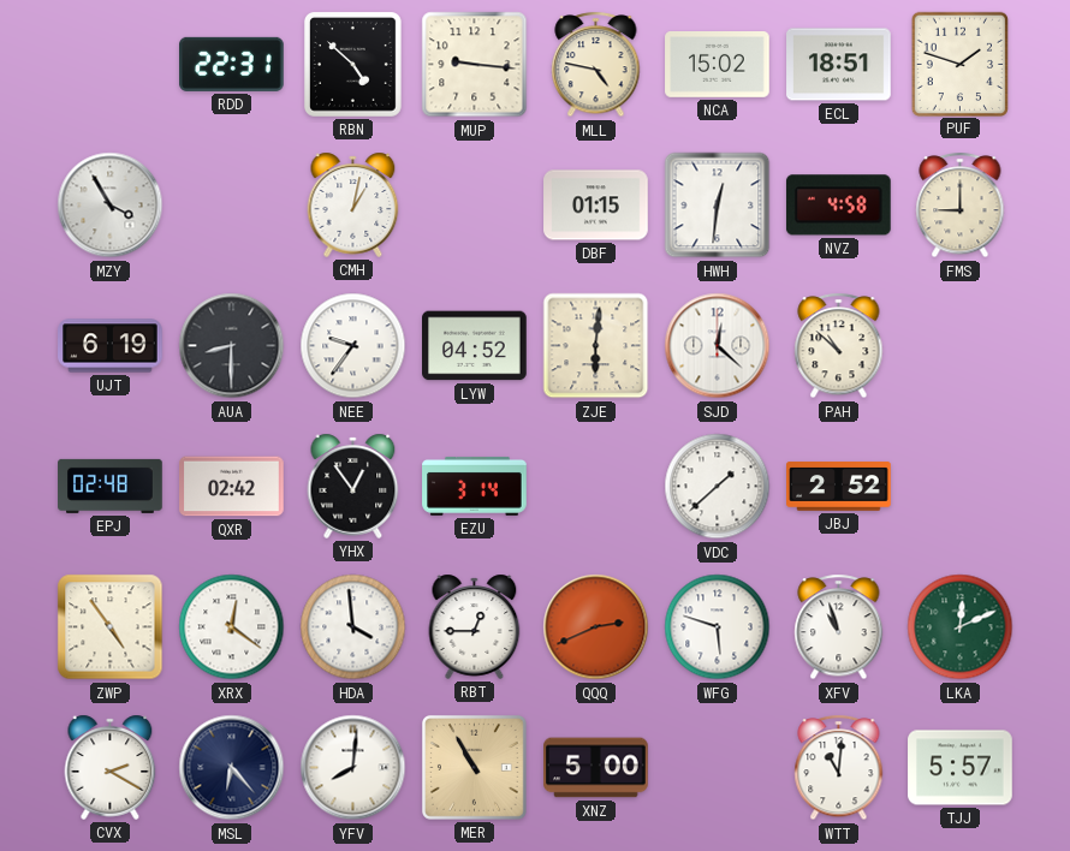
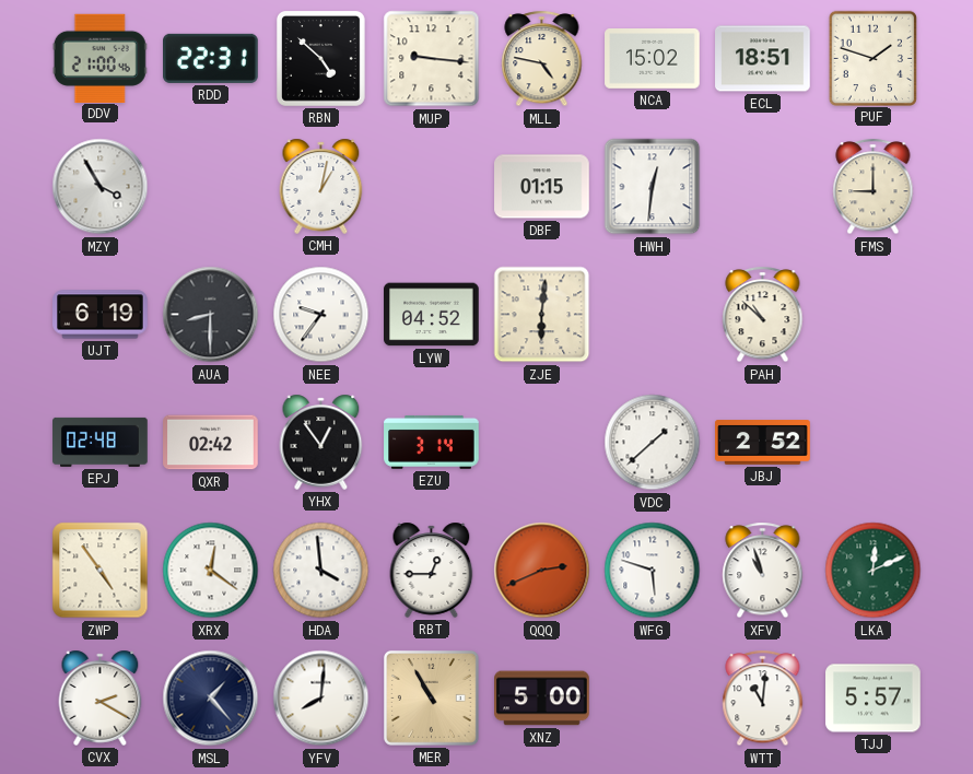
DDV: none -> 21:00
NVZ: 4:58 -> none
SJD: 12:22 -> none
MSL: 6:23 -> 1:23
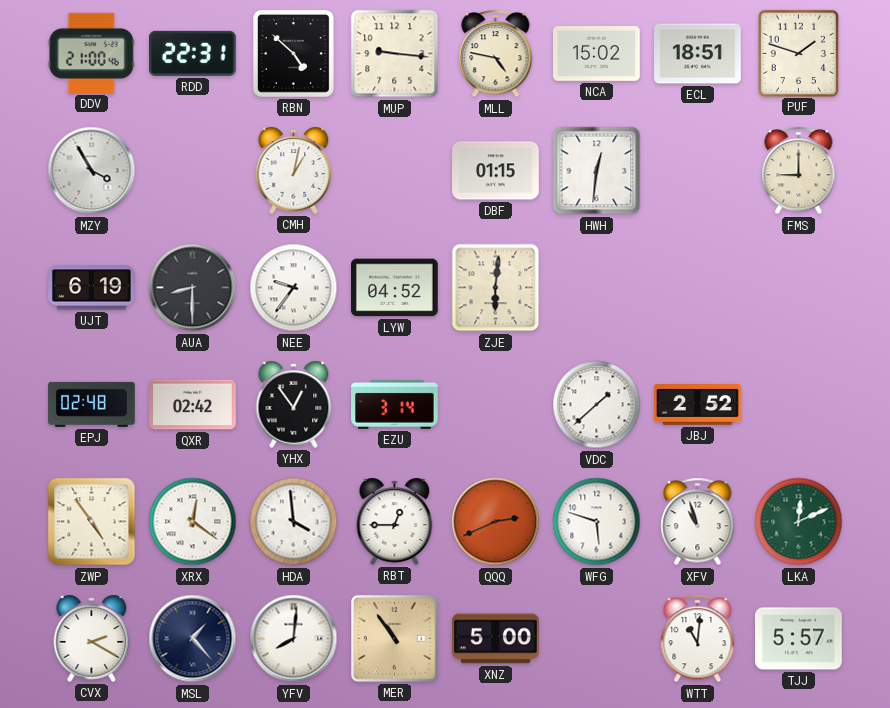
PAH: 10:52 -> none
MER: 10:55 -> 10:54
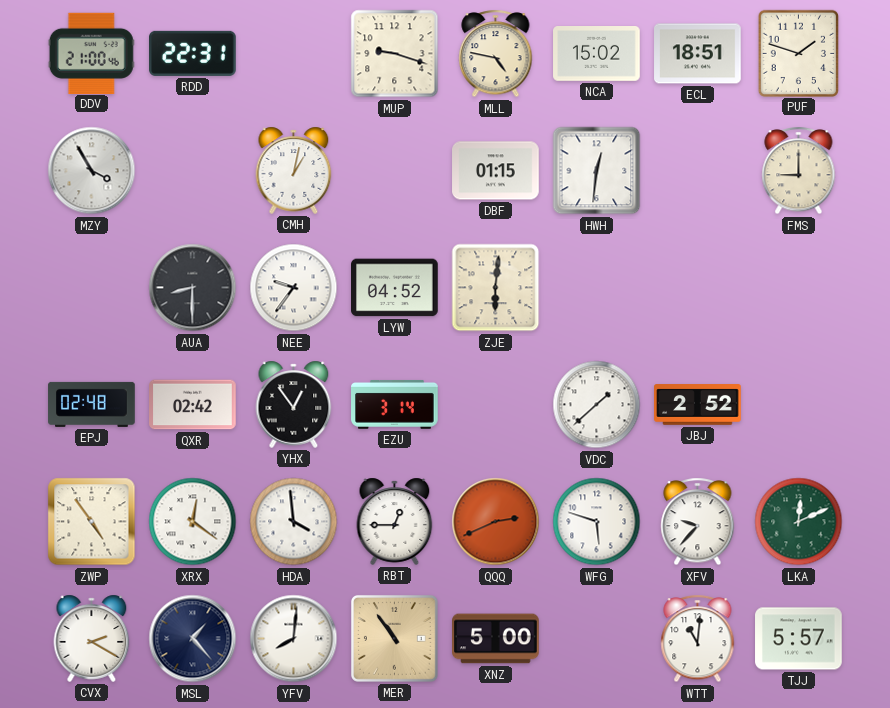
RBN: 4:52 -> none
MUP: 9:16 -> 9:18
UJT: 6:19 -> none
XFV: 10:57 -> 9:37
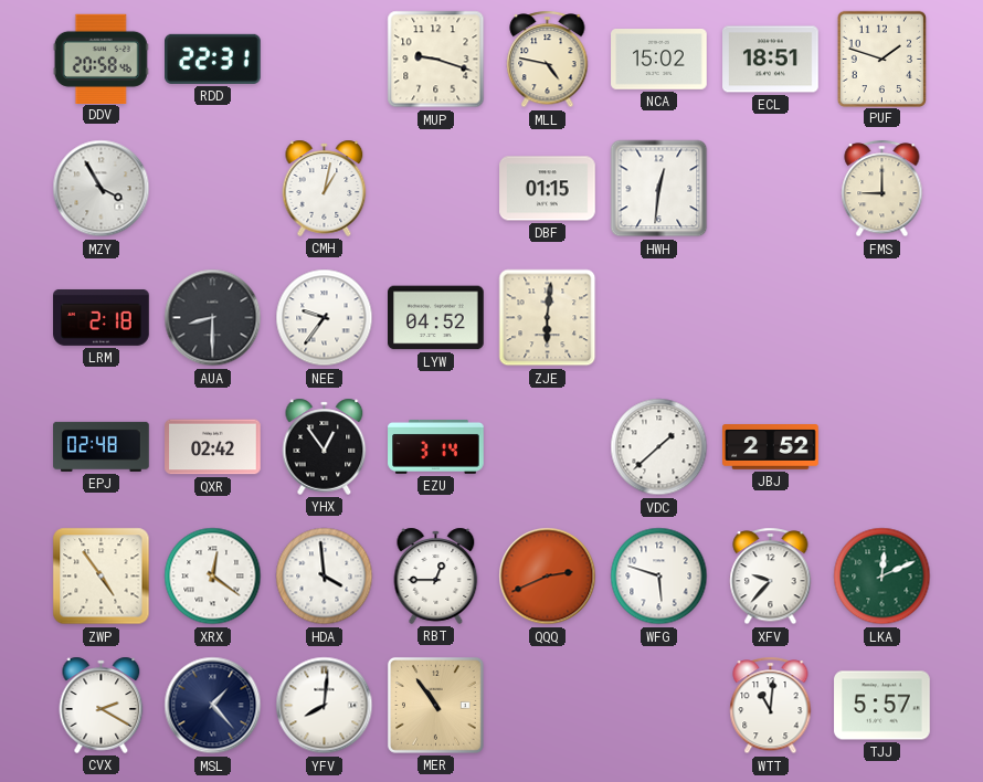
DDV: 21:00 -> 20:58
LRM: none -> 2:18
XNZ: 5:00 -> none
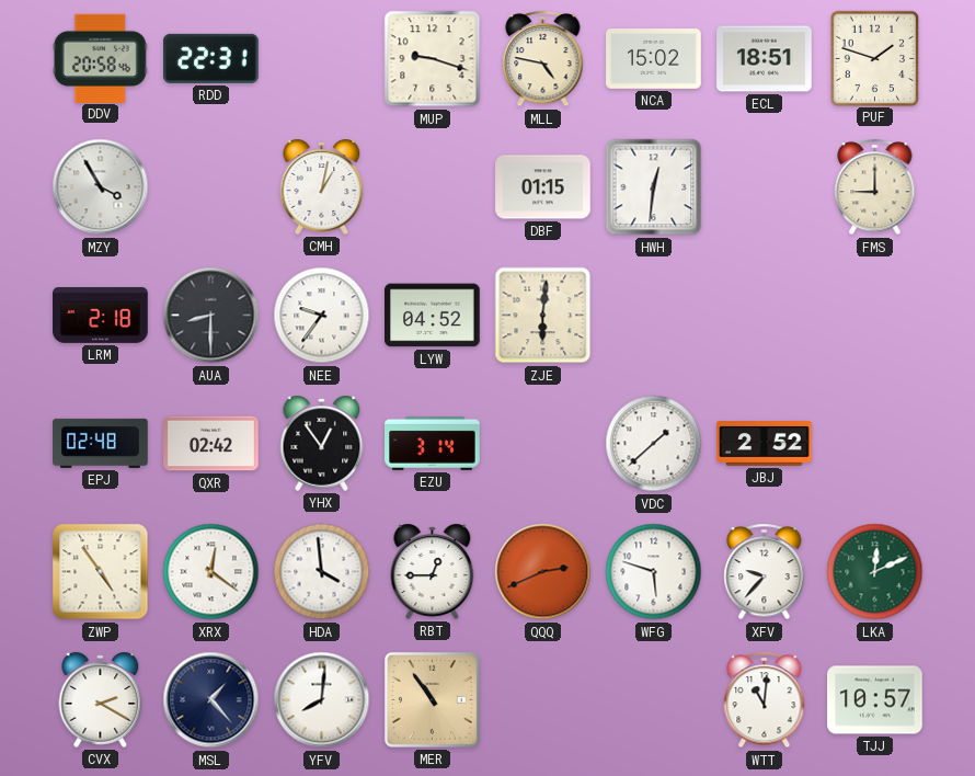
TJJ: 5:57 -> 10:57
